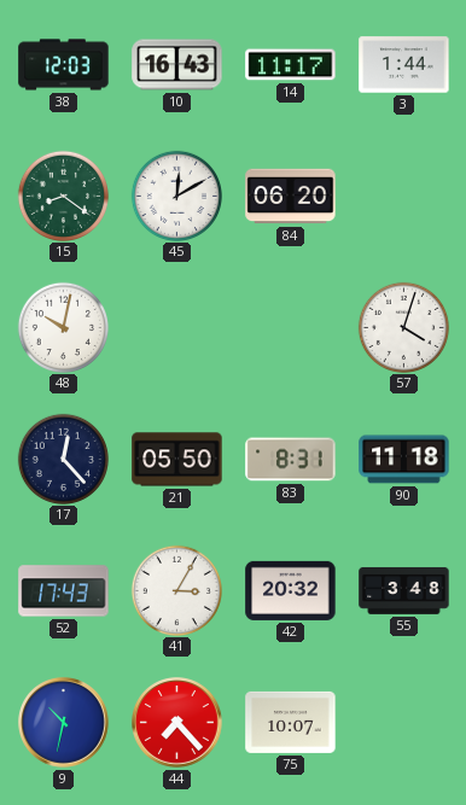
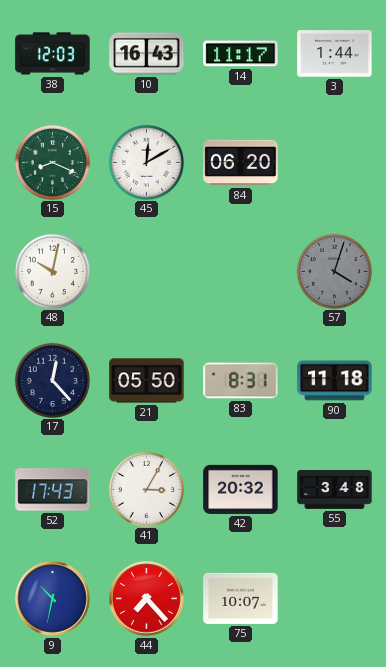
15: 8:21 -> 8:19
57 dial: white -> grey
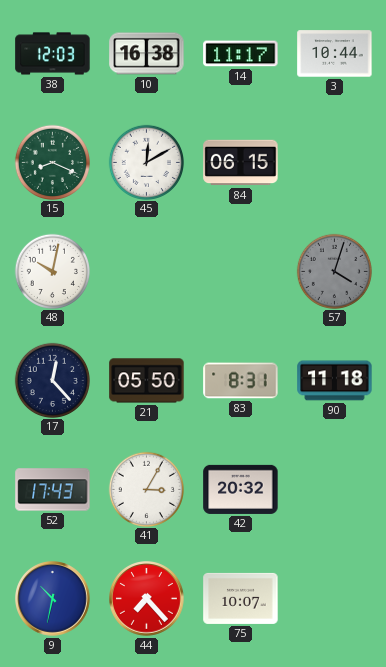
10: 16:43 -> 16:38
3: 1:44 -> 10:44
84: 06:20 -> 06:15
55: 3:48 -> none
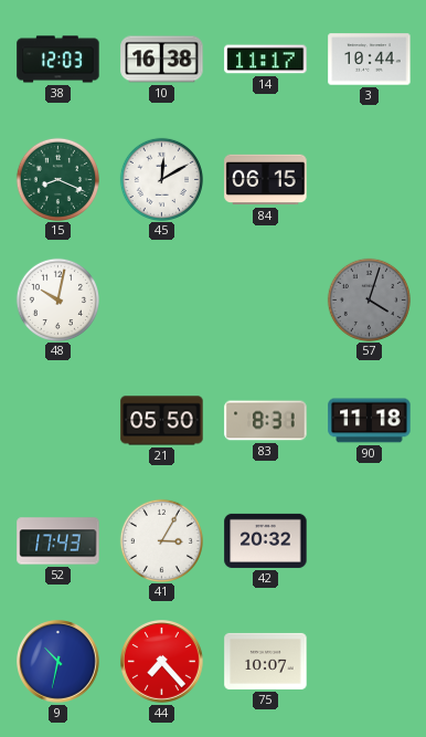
17: 12:23 -> none
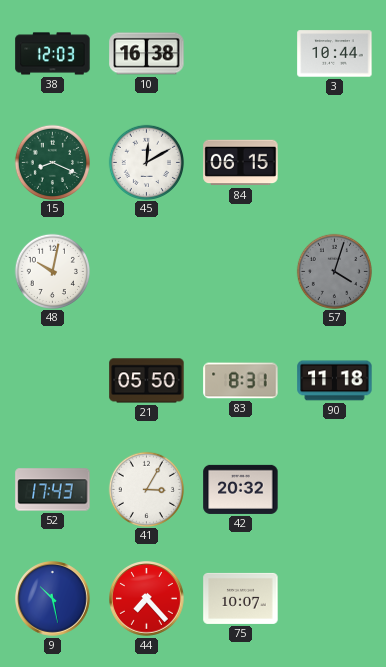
14: 11:17 -> none
9: 10:32 -> 10:28
